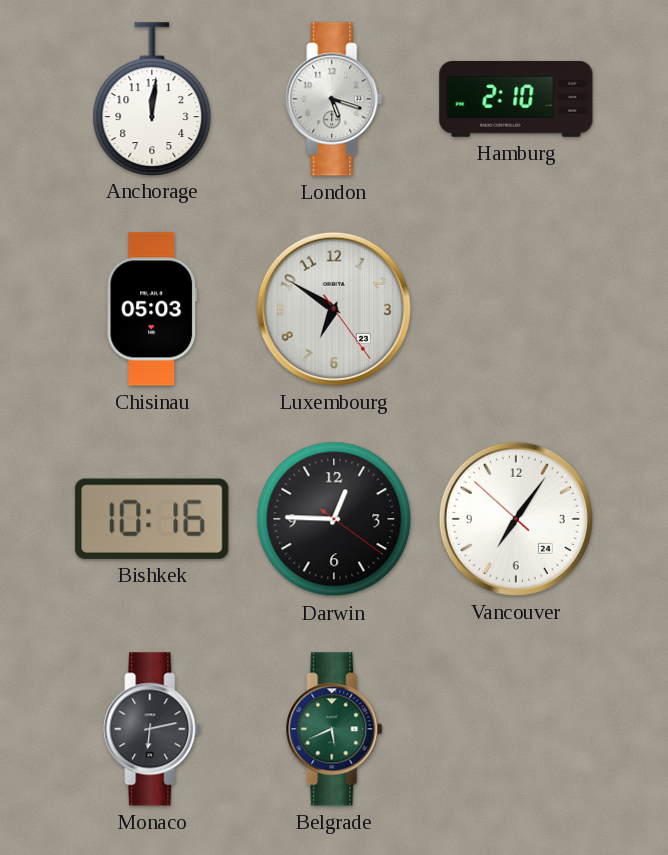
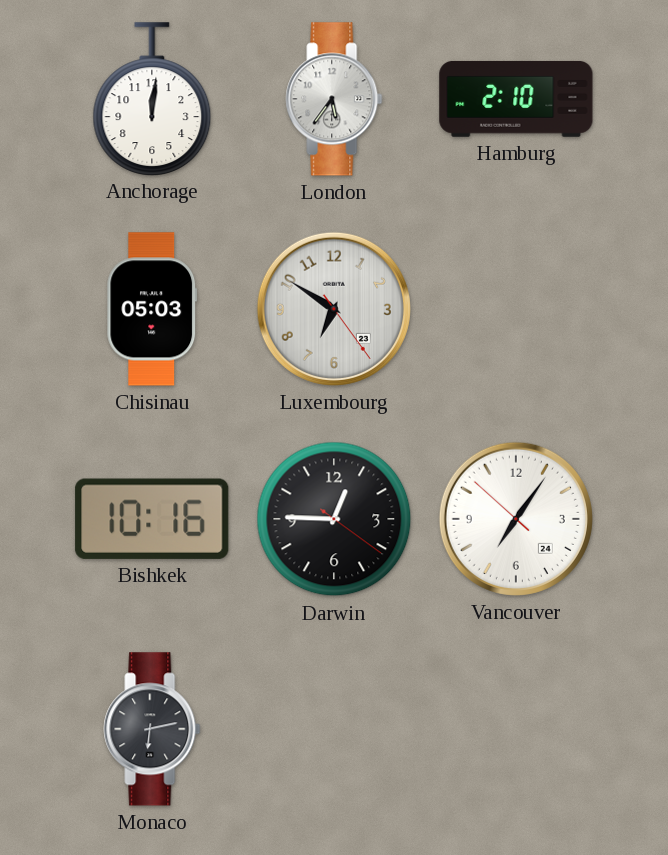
London: 5:18 -> 5:36
Belgrade: 5:41 -> none
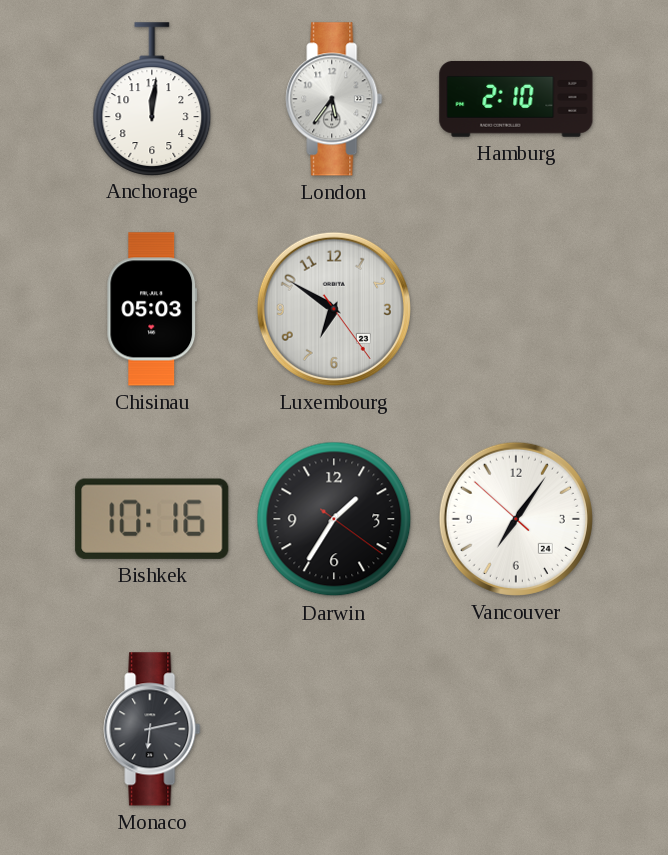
Darwin: 12:45 -> 1:35
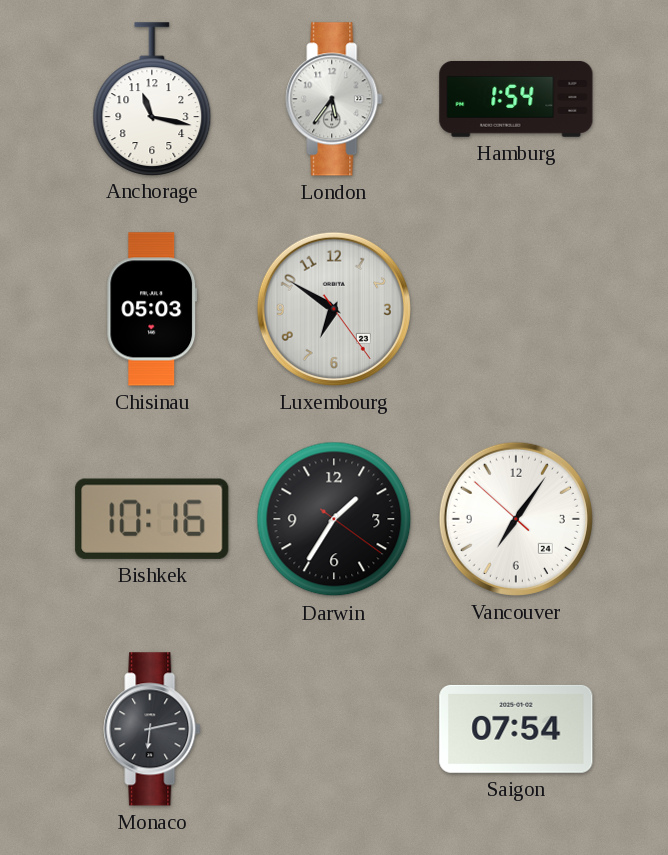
Anchorage: 12:01 -> 11:17
Hamburg: 2:10 -> 1:54
Saigon: none -> 07:54
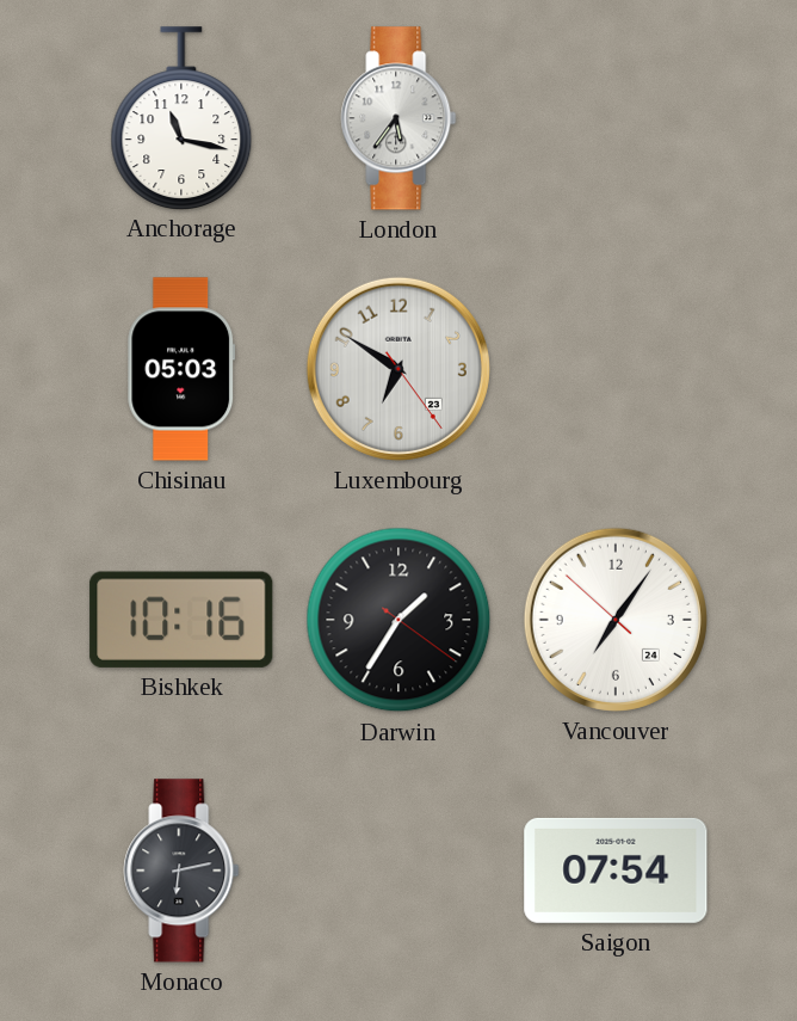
Hamburg: 1:54 -> none
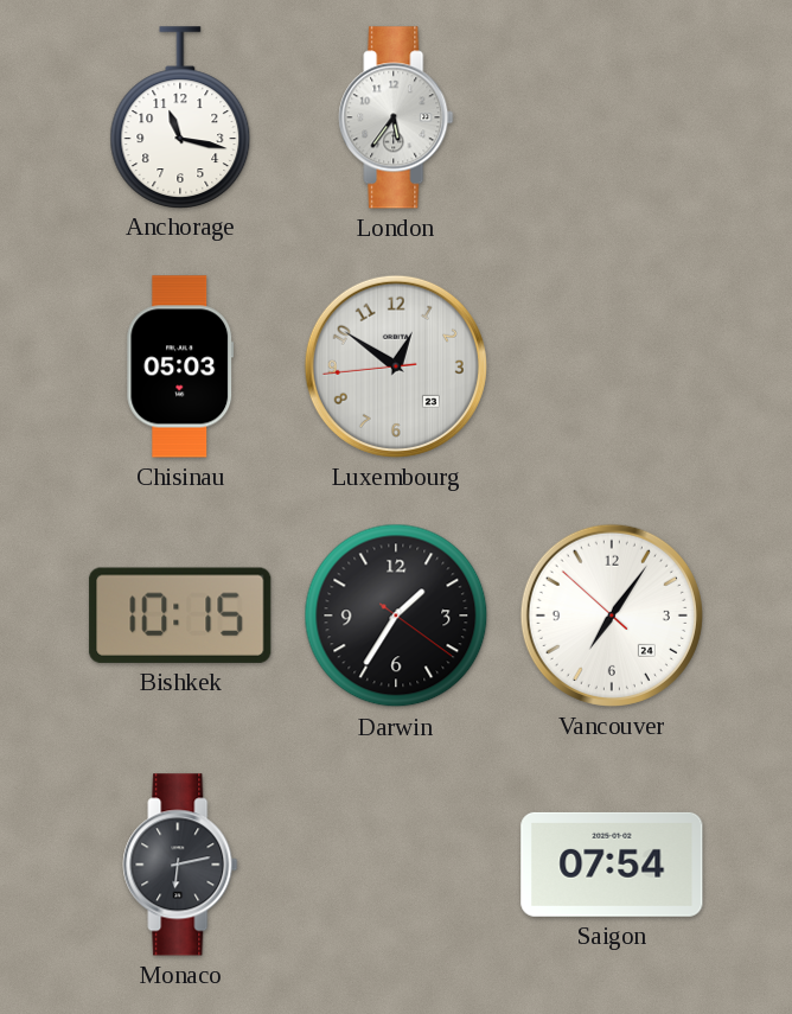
Luxembourg: 6:50 -> 12:50
Bishkek: 10:16 -> 10:15
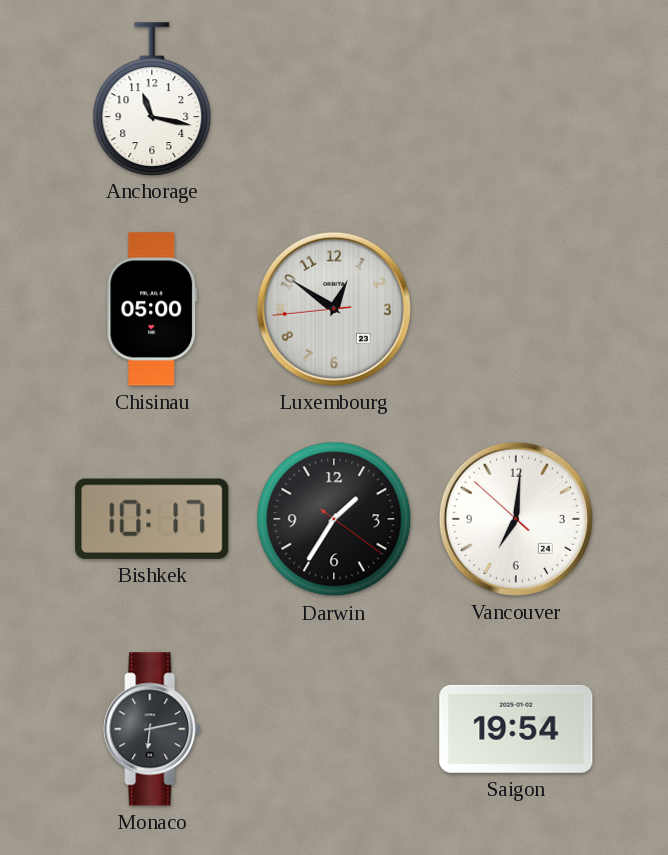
London: 5:36 -> none
Chisinau: 05:03 -> 05:00
Bishkek: 10:15 -> 10:17
Vancouver: 7:05 -> 7:00
Saigon: 07:54 -> 19:54
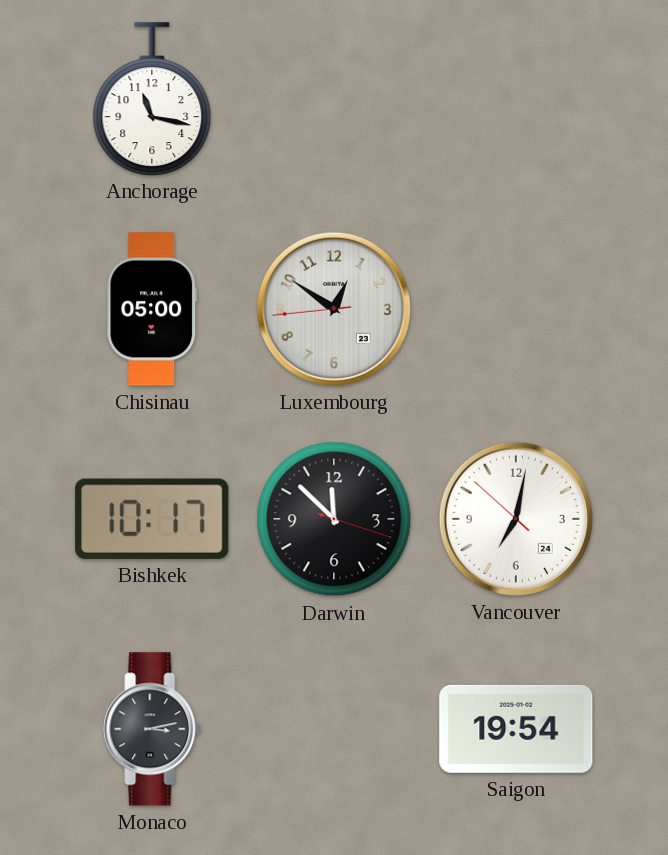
Darwin: 1:35 -> 11:52
Vancouver: 7:00 -> 7:01
Monaco: 6:13 -> 3:13
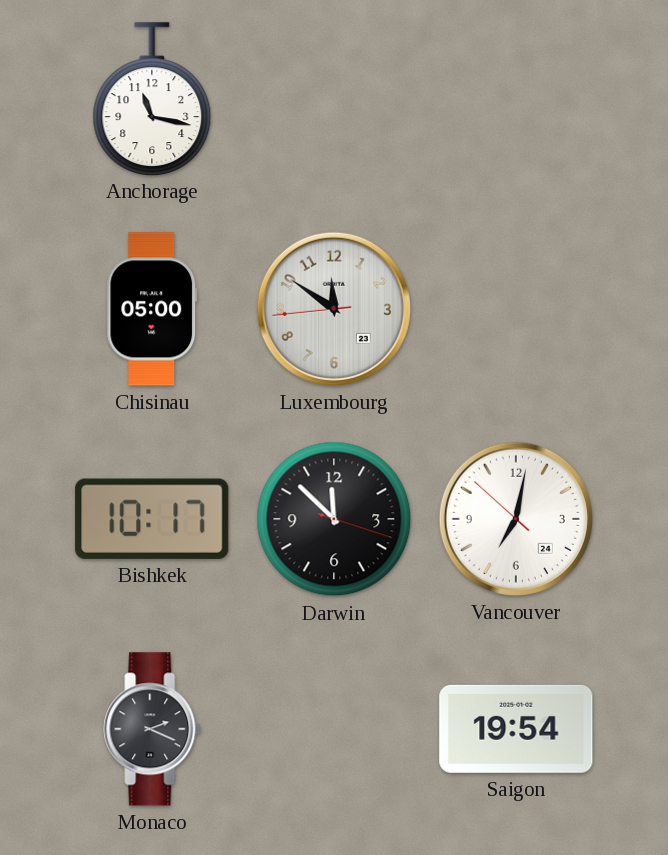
Luxembourg: 12:50 -> 11:50
Monaco: 3:13 -> 2:19
